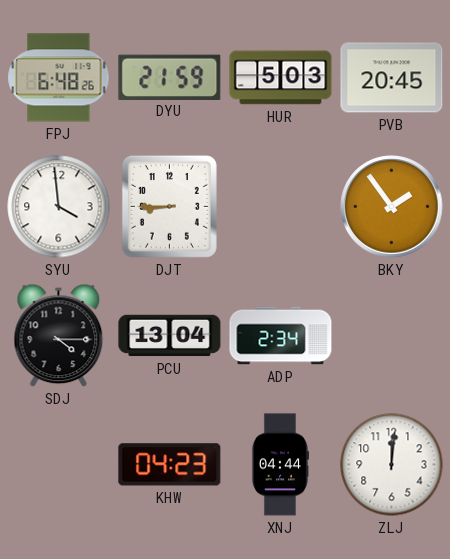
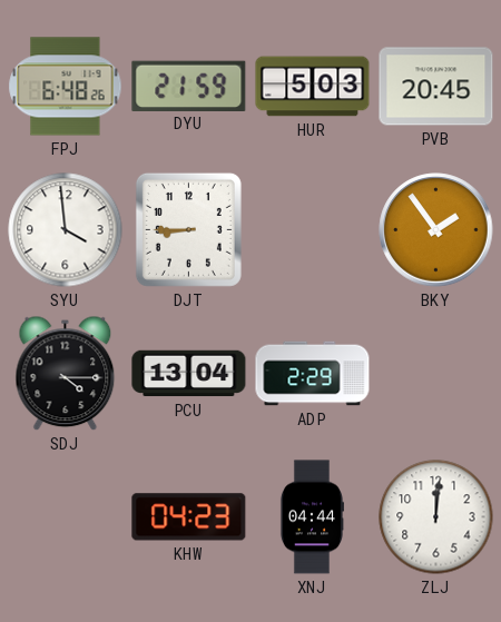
ADP: 2:34 -> 2:29
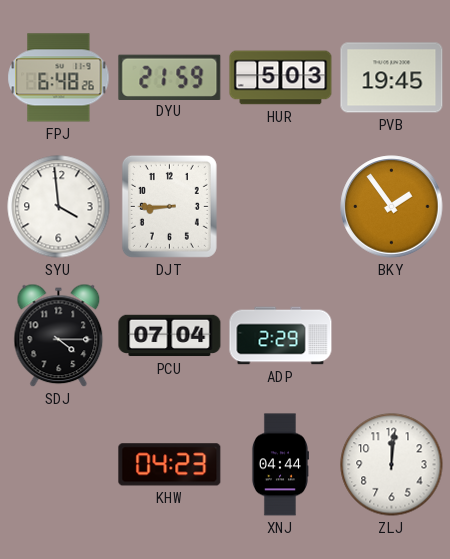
PVB: 20:45 -> 19:45
PCU: 13:04 -> 07:04
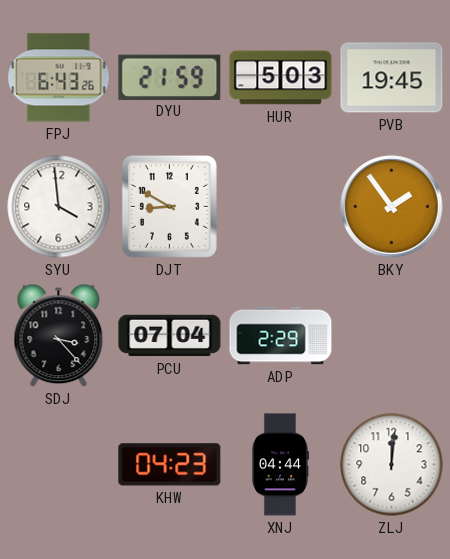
FPJ: 6:48 -> 6:43
DJT: 8:45 -> 8:50
SDJ: 4:15 -> 3:23
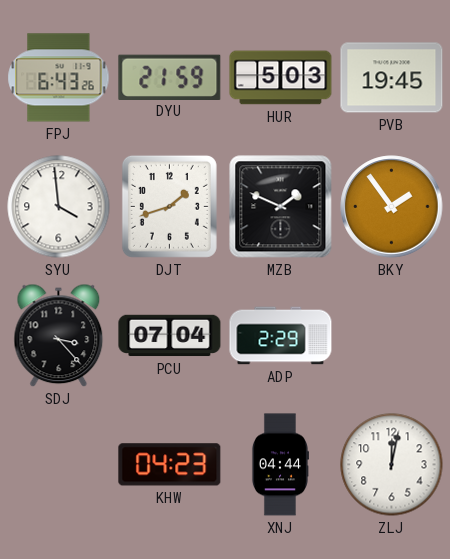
DJT: 8:50 -> 1:42
MZB: none -> 1:49
ZLJ: 12:01 -> 12:02
